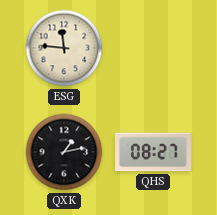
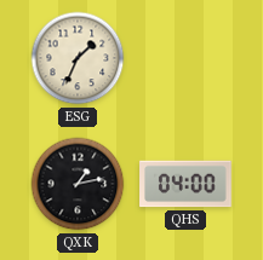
ESG: 11:46 -> 1:34
QHS: 08:27 -> 04:00
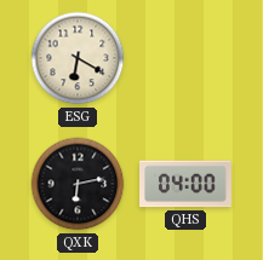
ESG: 1:34 -> 6:20
QXK: 1:13 -> 6:13
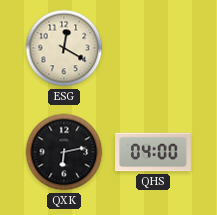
ESG: 6:20 -> 12:20
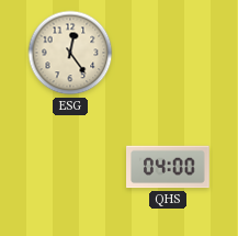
ESG: 12:20 -> 12:24
QXK: 6:13 -> none
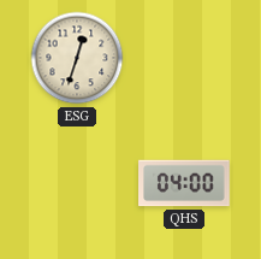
ESG: 12:24 -> 12:33
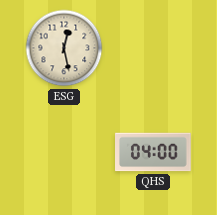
ESG: 12:33 -> 12:28
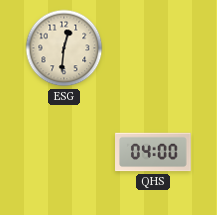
ESG: 12:28 -> 12:31
